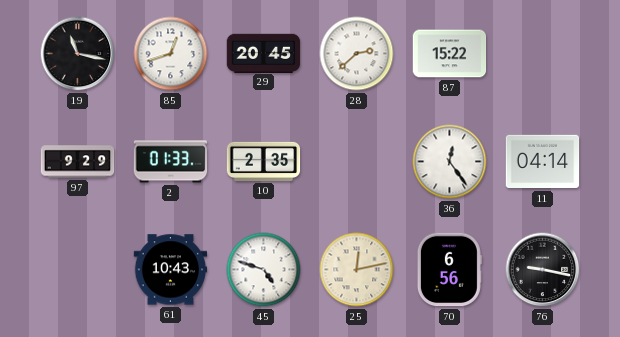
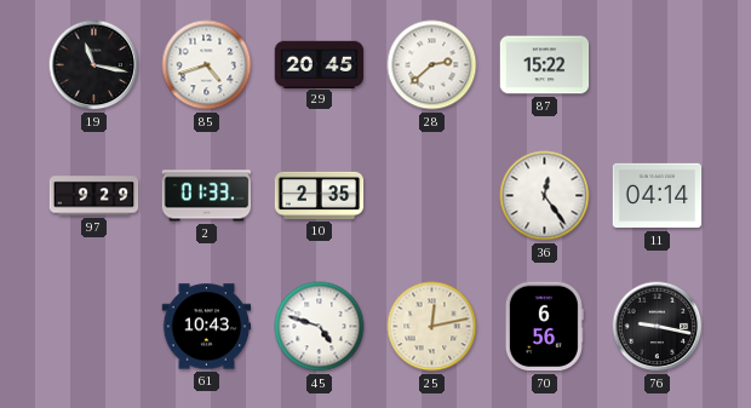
85: 12:42 -> 4:42
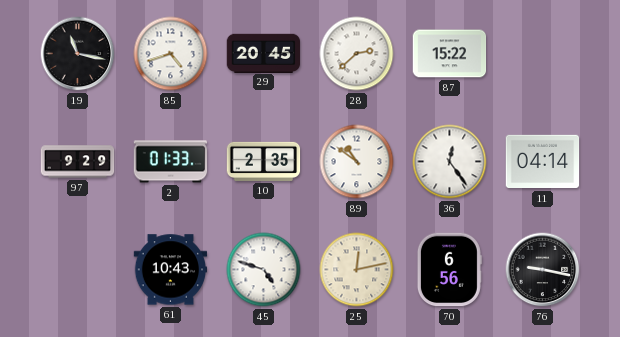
89: none -> 10:51
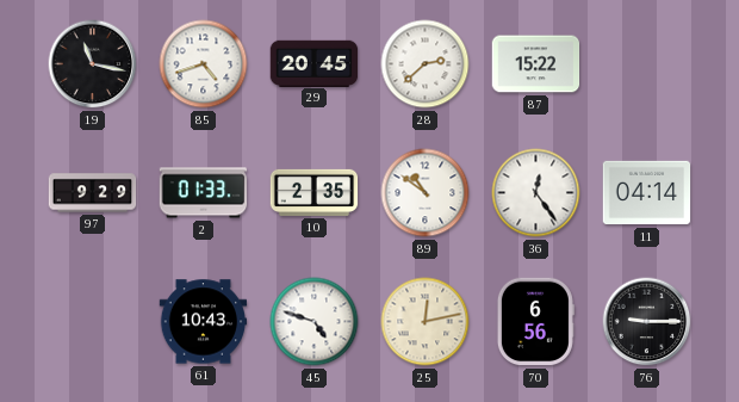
76: 9:17 -> 9:15
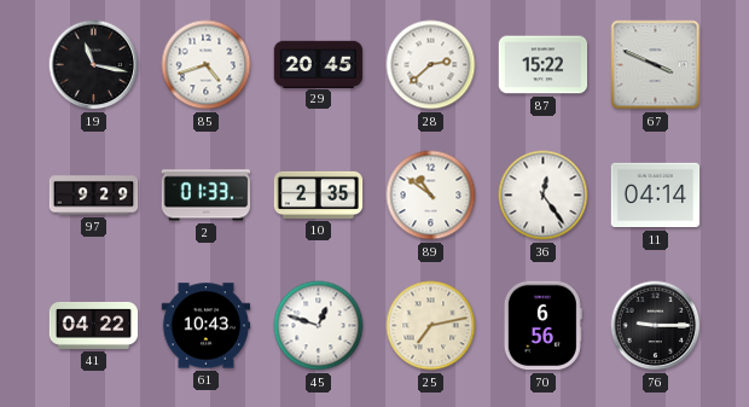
67: none -> 3:49
41: none -> 04:22
45: 4:48 -> 12:48
25: 12:13 -> 7:13
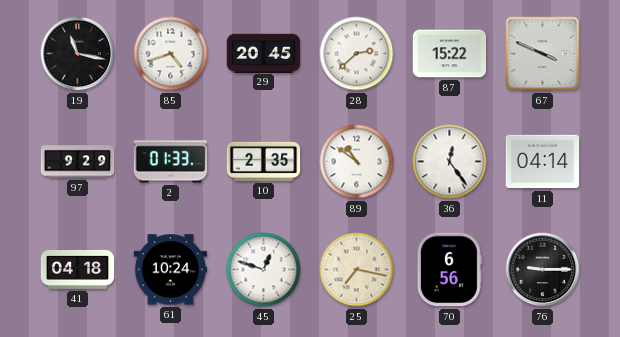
41: 04:22 -> 04:18
61: 10:43 -> 10:24
25: 7:13 -> 7:17
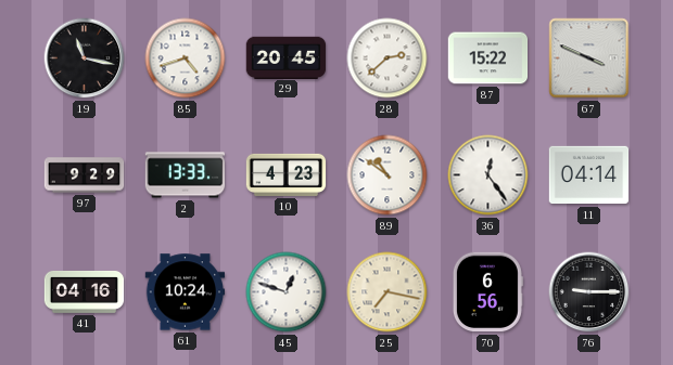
2: 01:33 -> 13:33
10: 2:35 -> 4:23
41: 04:18 -> 04:16
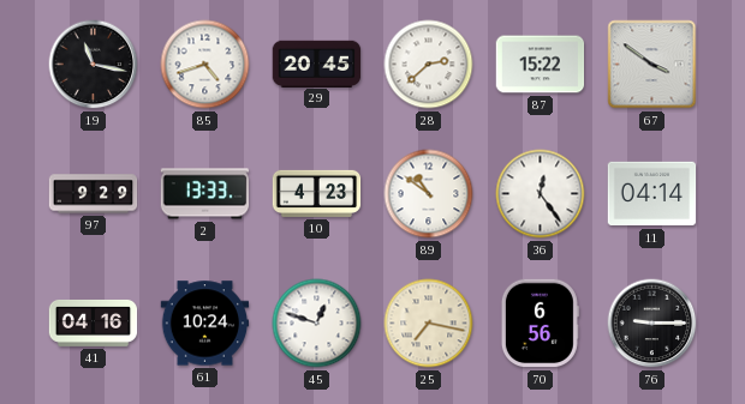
67: 3:49 -> 3:51
